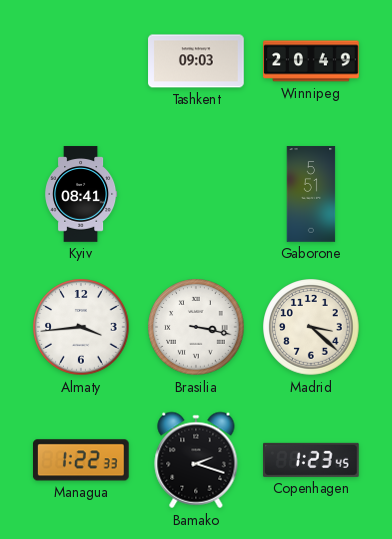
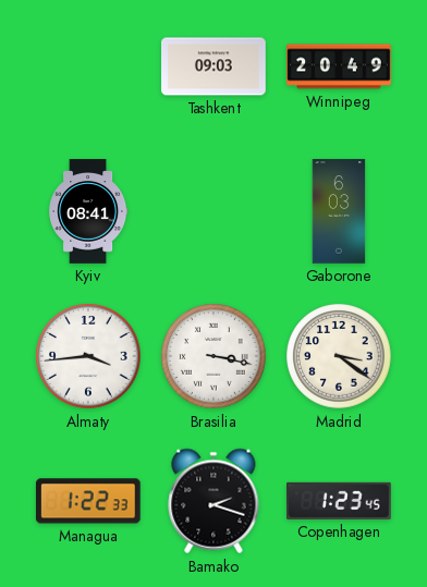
Gaborone: 5:51 -> 6:03
Madrid: 3:22 -> 3:21
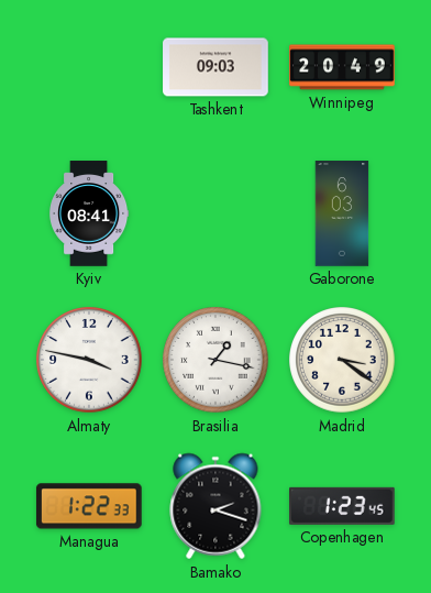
Almaty: 3:44 -> 3:47
Brasilia: 3:17 -> 1:17
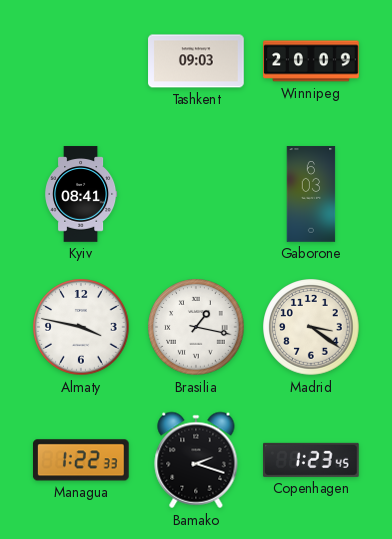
Winnipeg: 20:49 -> 20:09
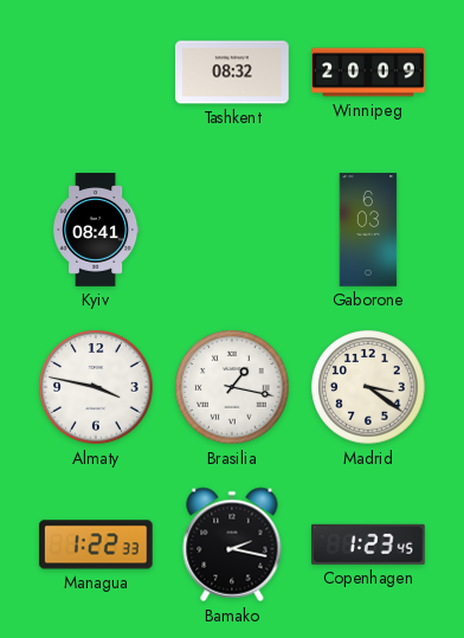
Tashkent: 09:03 -> 08:32
Bamako: 2:18 -> 2:17
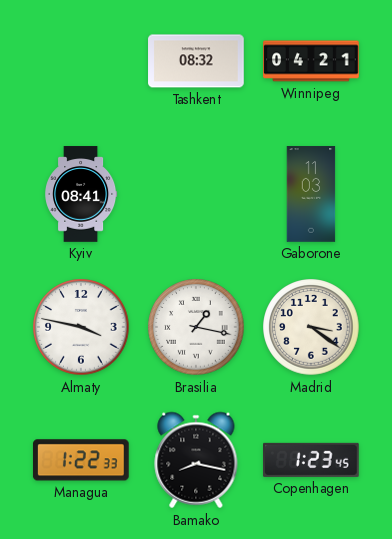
Winnipeg: 20:09 -> 04:21
Gaborone: 6:03 -> 11:03
Bamako: 2:17 -> 8:17
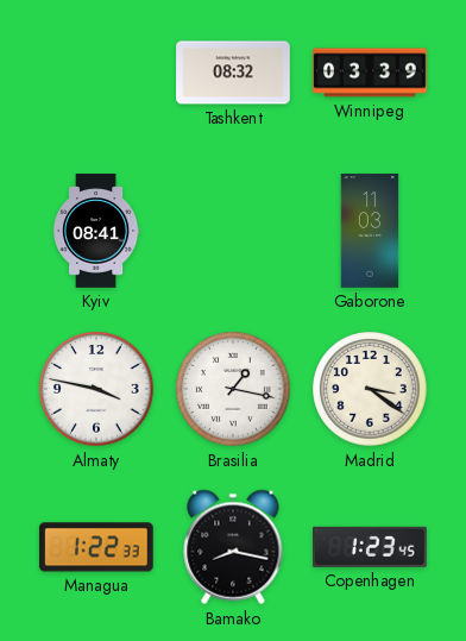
Winnipeg: 04:21 -> 03:39
